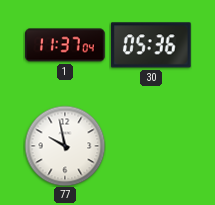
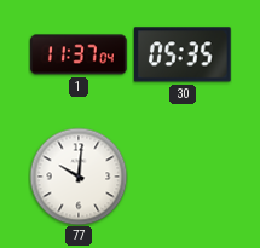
30: 05:36 -> 05:35
77: 9:58 -> 10:01
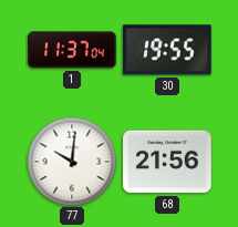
30: 05:35 -> 19:55
68: none -> 21:56
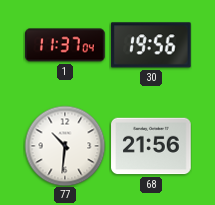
30: 19:55 -> 19:56
77: 10:01 -> 10:31
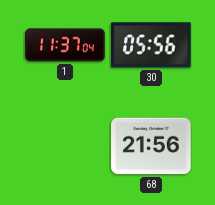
30: 19:56 -> 05:56
77: 10:31 -> none
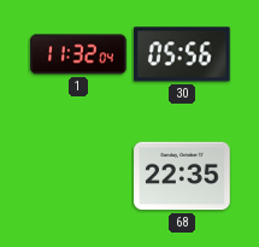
1: 11:37 -> 11:32
68: 21:56 -> 22:35
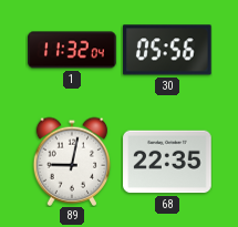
89: none -> 9:02
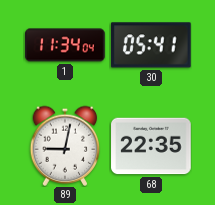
1: 11:32 -> 11:34
30: 05:56 -> 05:41
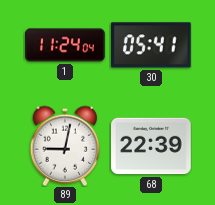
1: 11:34 -> 11:24
68: 22:35 -> 22:39
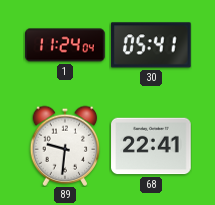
89: 9:02 -> 9:31
68: 22:39 -> 22:41
